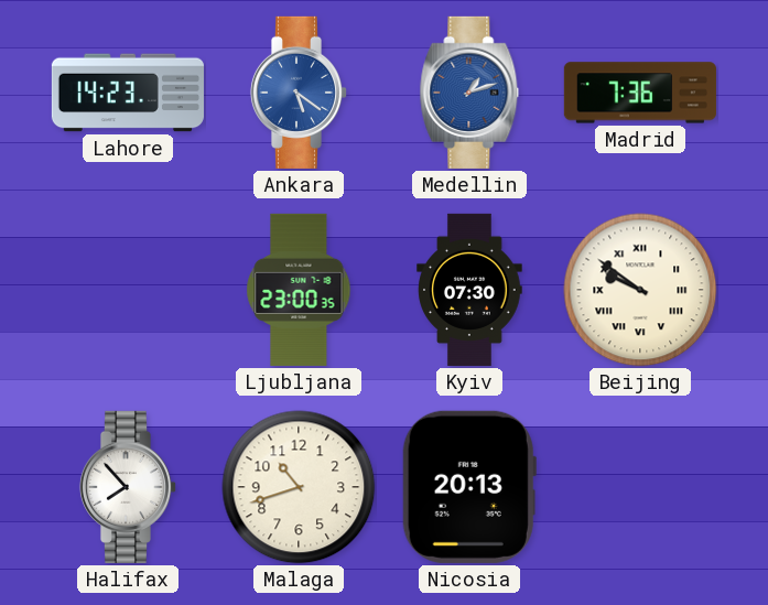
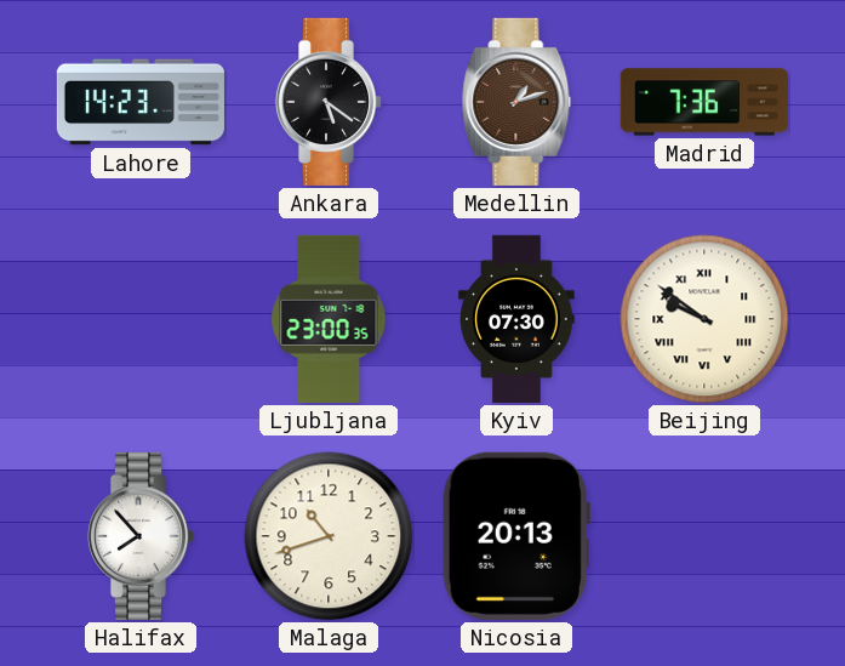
Ankara dial: blue -> black
Medellin dial: blue -> brown
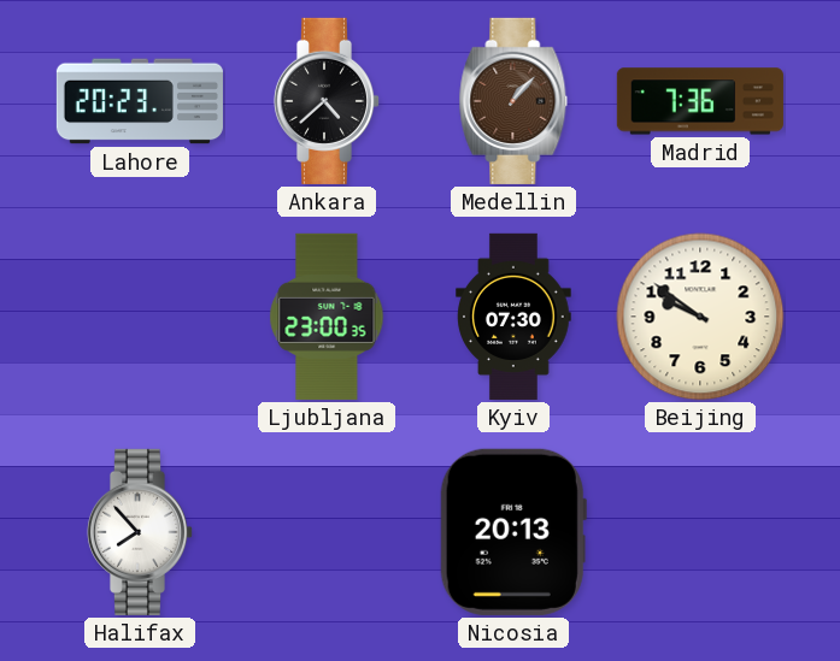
Lahore: 14:23 -> 20:23
Ankara: 5:21 -> 4:38
Medellin: 1:12 -> 1:07
Beijing numerals: Roman -> Arabic
Malaga: 10:42 -> none
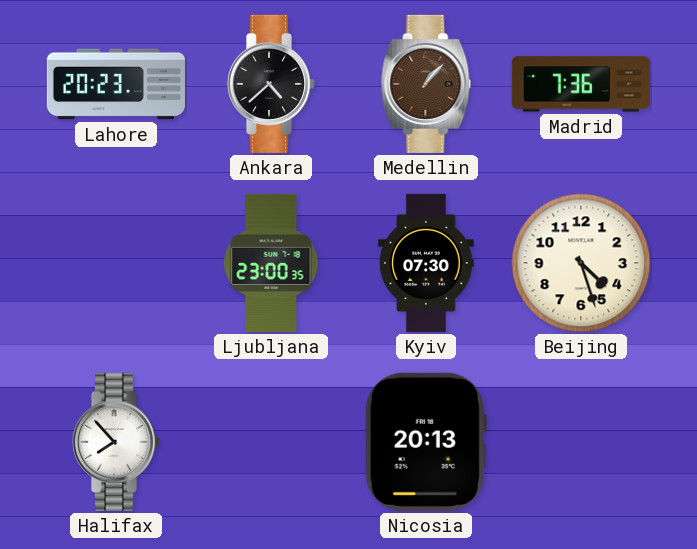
Beijing: 9:51 -> 4:27
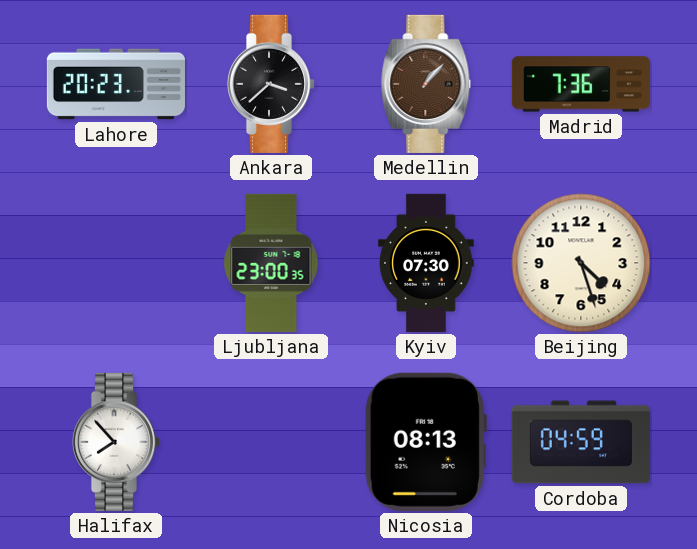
Ankara: 4:38 -> 3:38
Nicosia: 20:13 -> 08:13
Cordoba: none -> 04:59
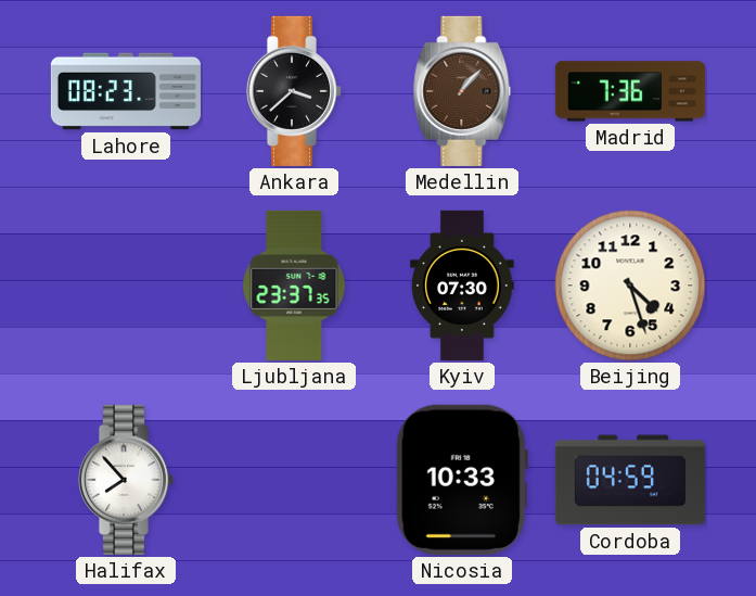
Lahore: 20:23 -> 08:23
Ljubljana: 23:00 -> 23:37
Nicosia: 08:13 -> 10:33
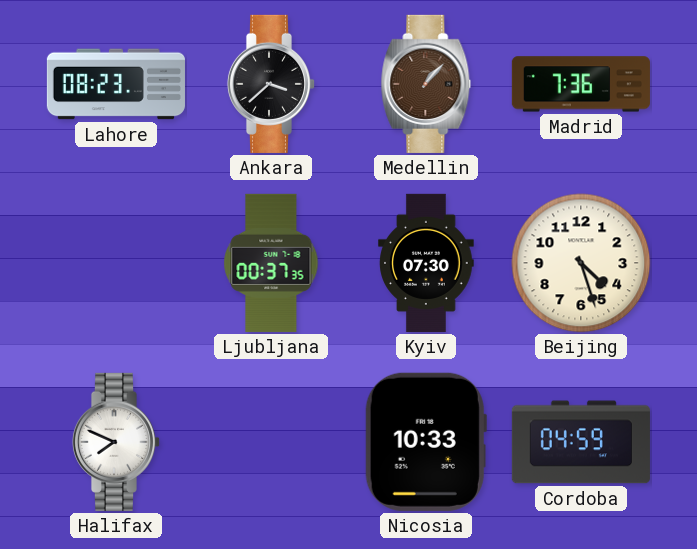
Ljubljana: 23:37 -> 00:37
Halifax: 7:53 -> 7:49
